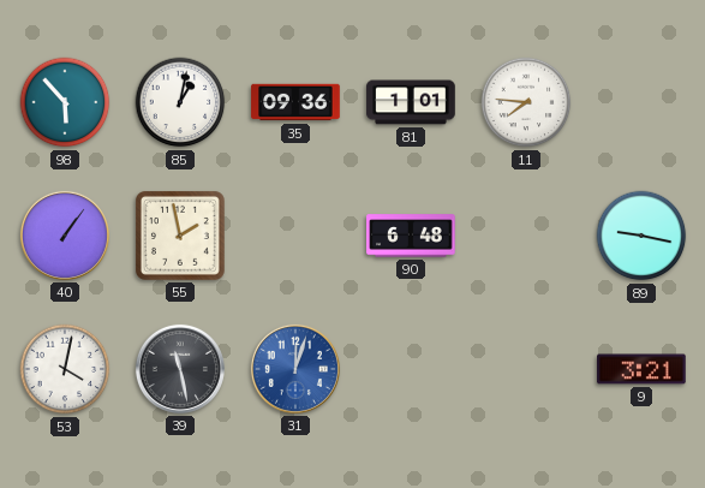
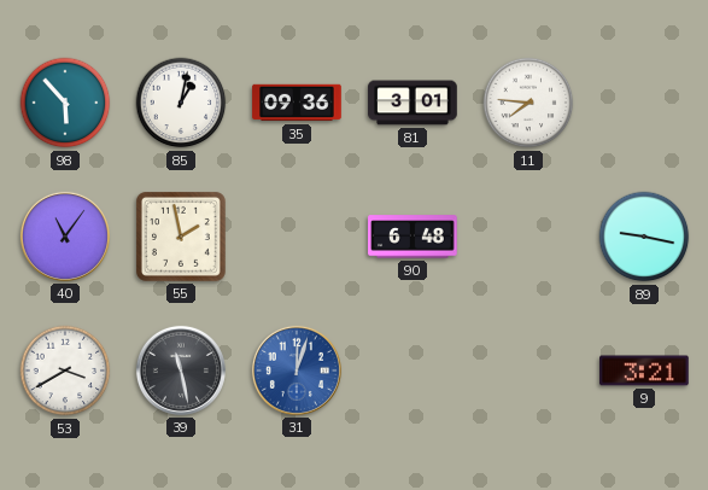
81: 1:01 -> 3:01
40: 1:06 -> 11:06
53: 4:02 -> 3:40
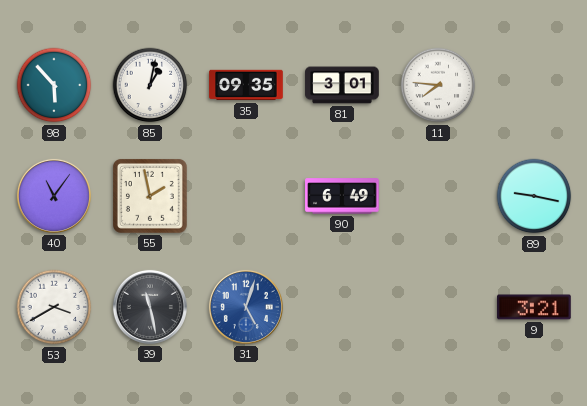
35: 09:36 -> 09:35
90: 6:48 -> 6:49
31: 12:03 -> 5:03
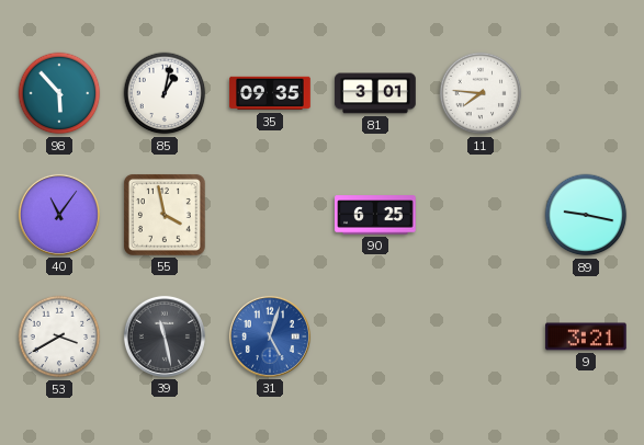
55: 1:58 -> 3:58
90: 6:49 -> 6:25
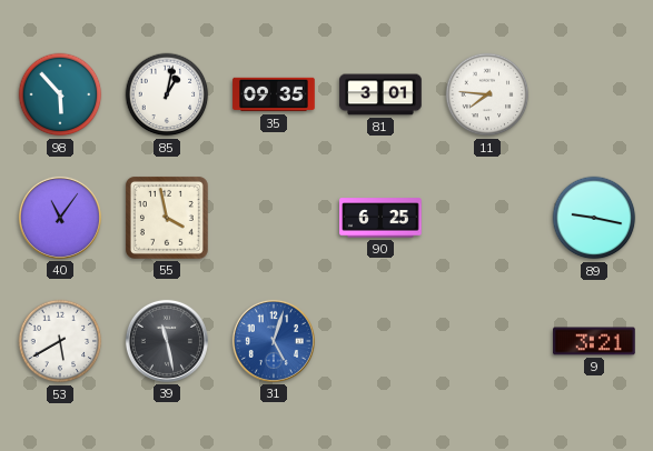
53: 3:40 -> 5:40
